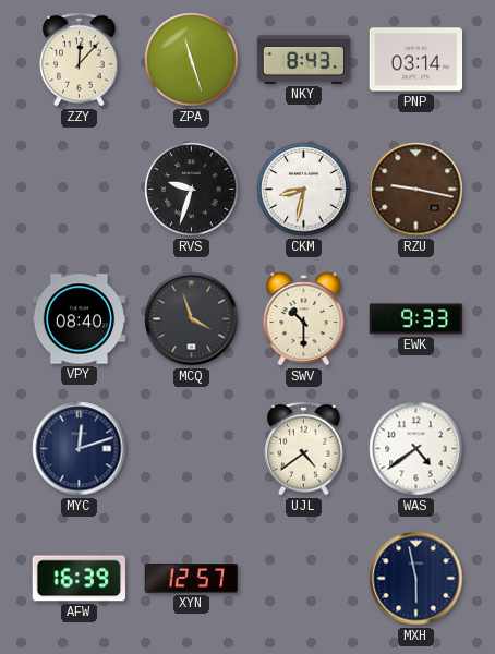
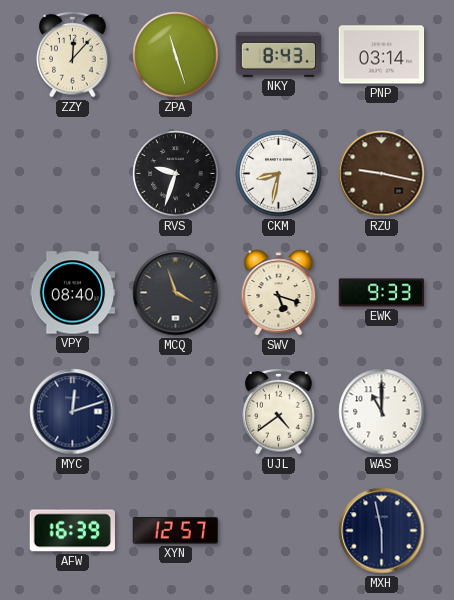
SWV: 10:30 -> 5:18
WAS: 4:39 -> 11:00
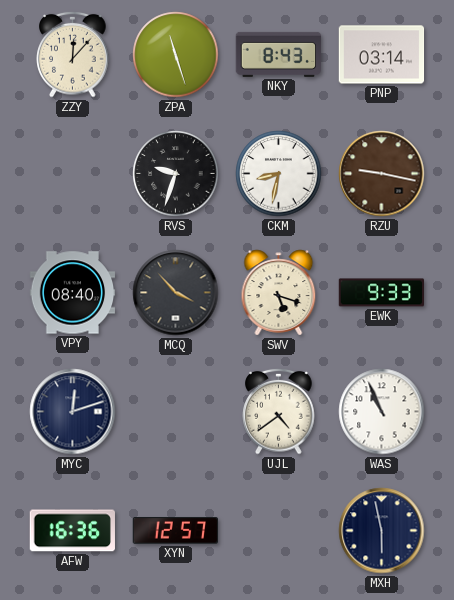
MCQ: 3:57 -> 3:53
WAS: 11:00 -> 10:56
AFW: 16:39 -> 16:36
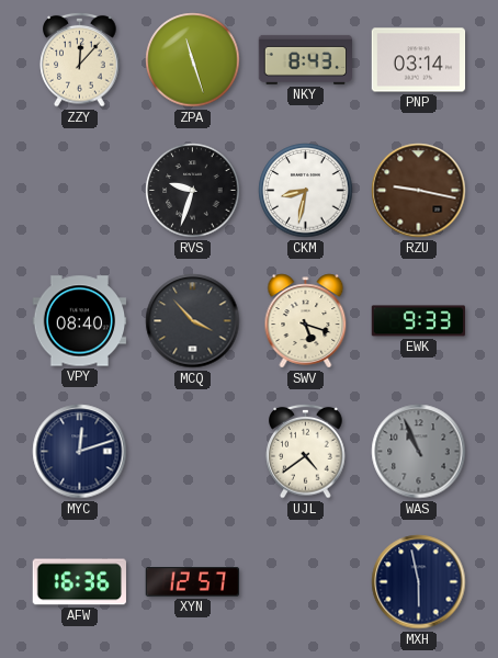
WAS dial: white -> grey
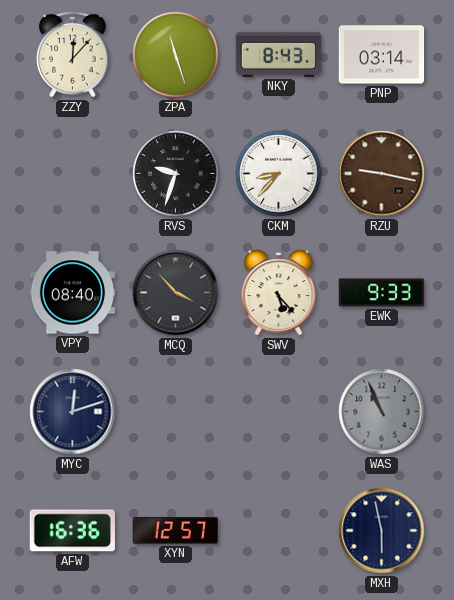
CKM: 8:32 -> 8:37
SWV: 5:18 -> 5:23
UJL: 4:39 -> none
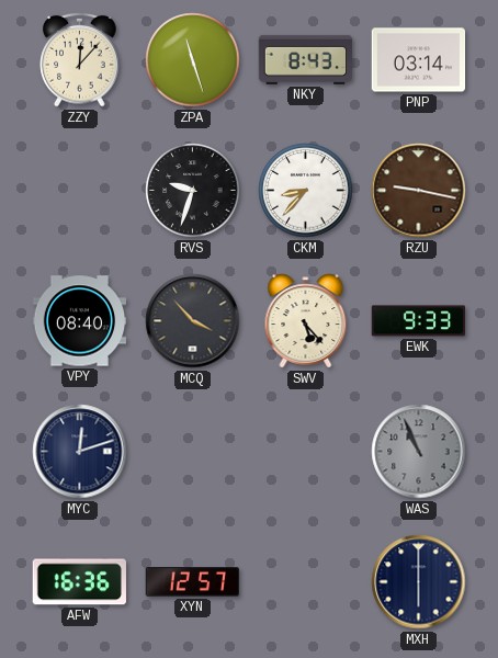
MXH: 5:58 -> 6:00
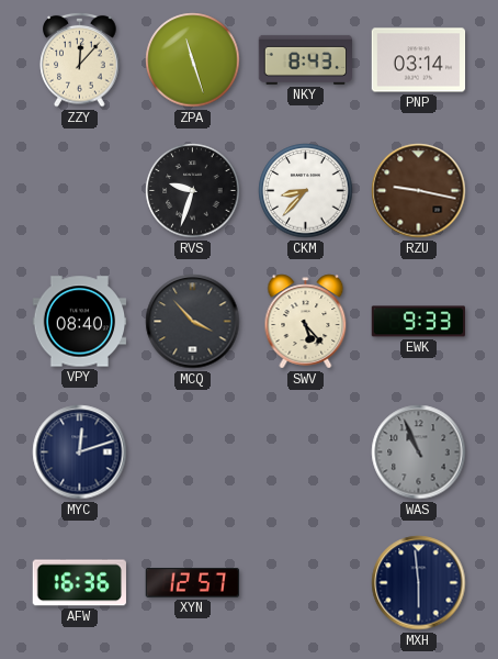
MXH: 6:00 -> 5:59
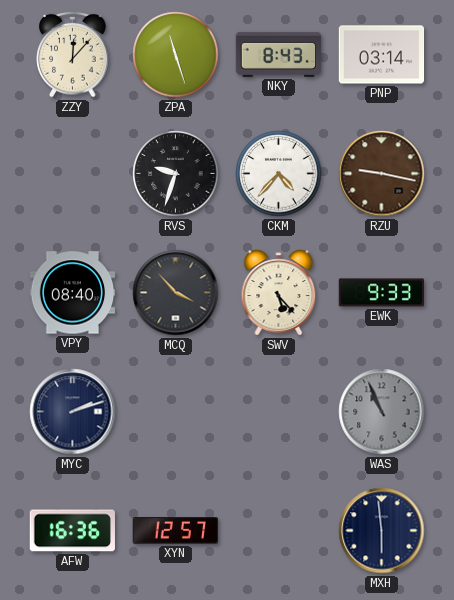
CKM: 8:37 -> 4:37
MYC: 12:12 -> 2:12
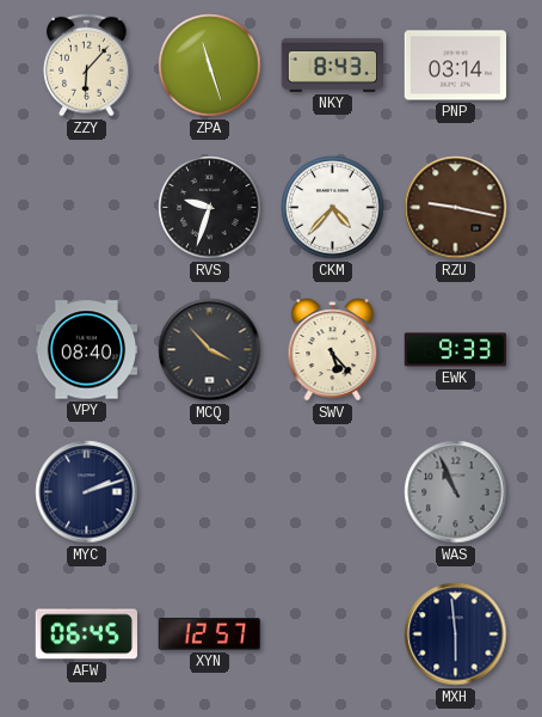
ZZY: 12:07 -> 6:07
AFW: 16:36 -> 06:45
